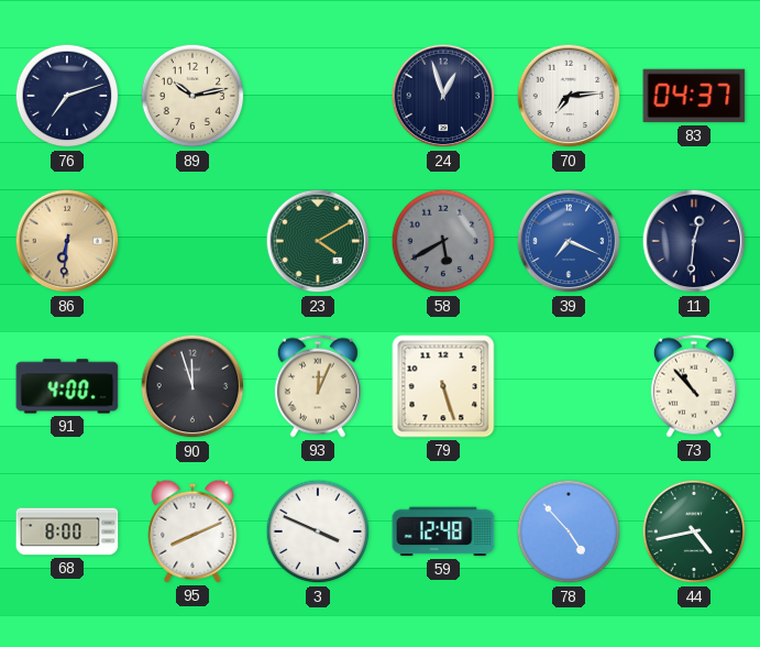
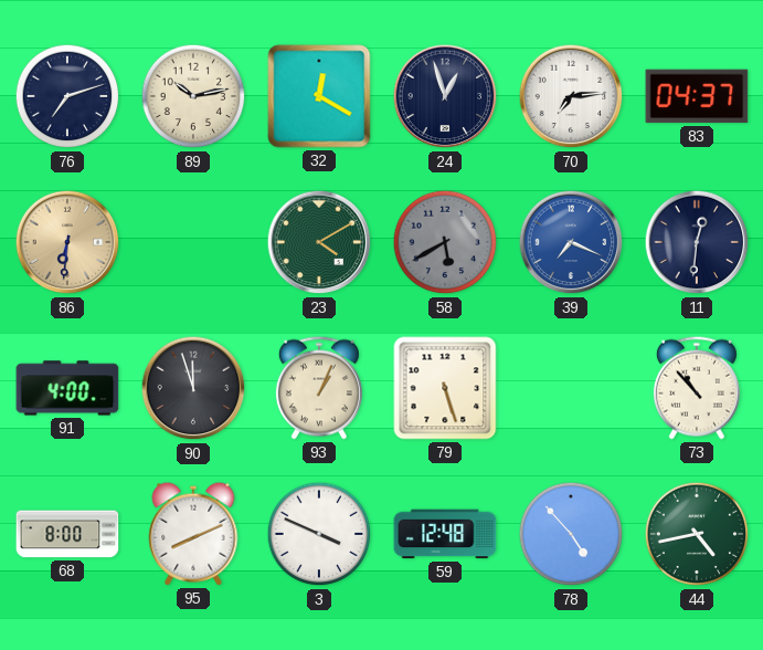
32: none -> 12:20
93: 12:04 -> 1:04
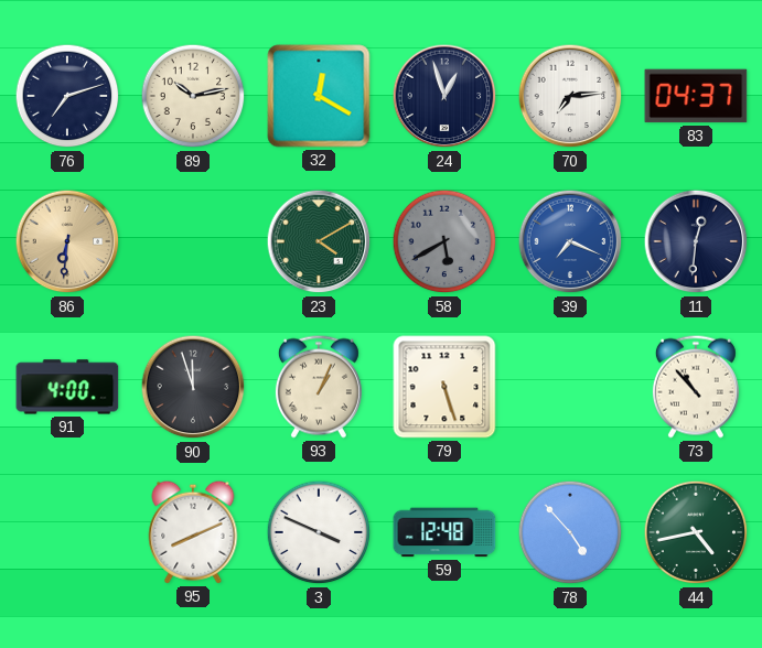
68: 8:00 -> none
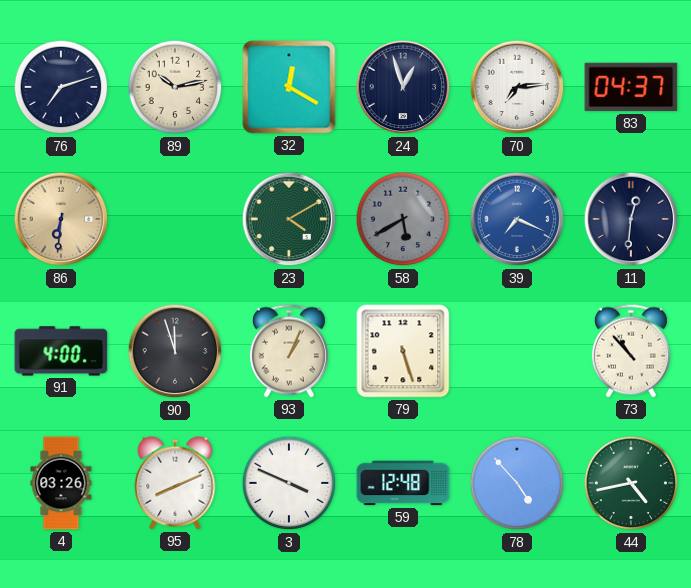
4: none -> 03:26
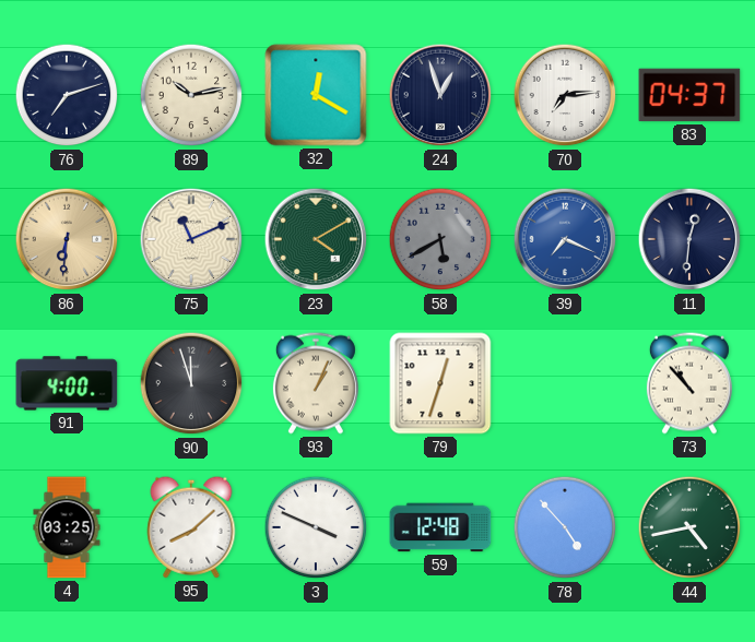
75: none -> 11:11
79: 5:27 -> 12:33
4: 03:26 -> 03:25
95: 8:11 -> 8:08
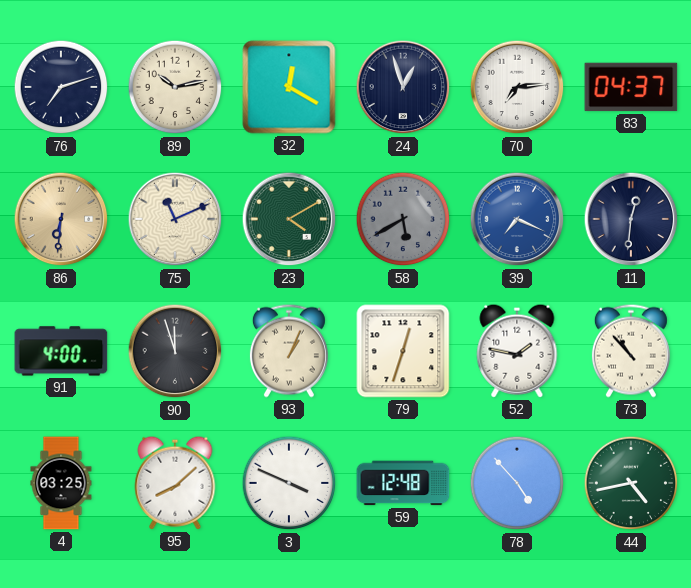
52: none -> 1:47
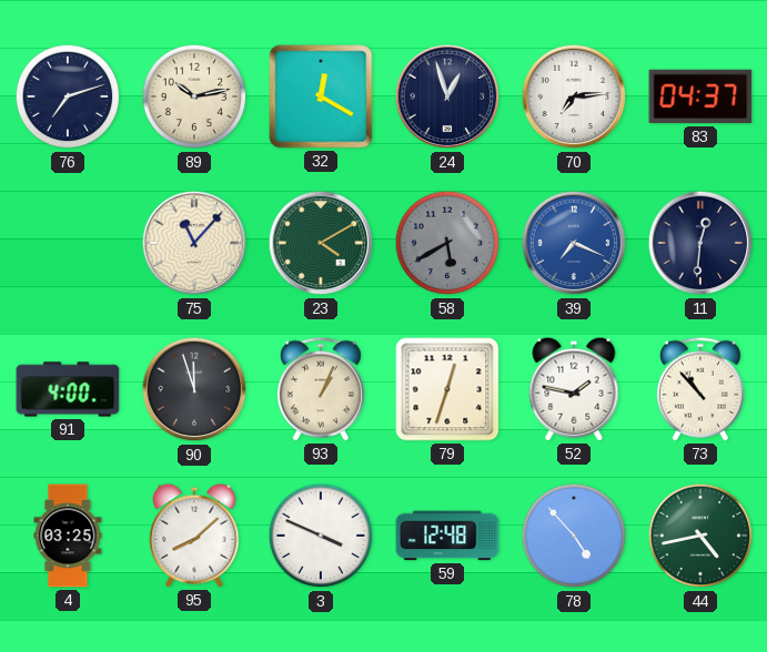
86: 6:31 -> none
75: 11:11 -> 11:07
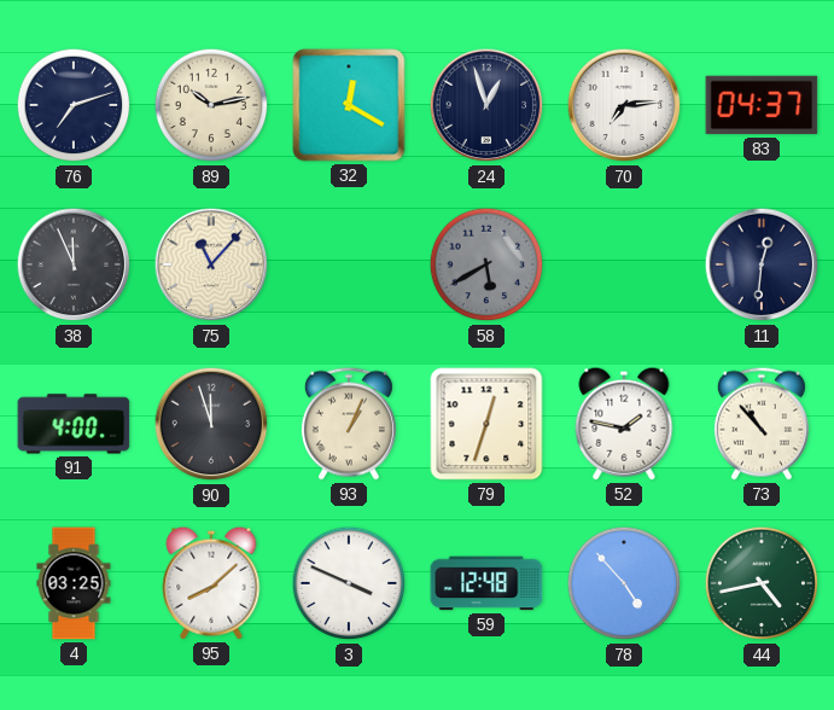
38: none -> 11:56
23: 4:10 -> none
39: 7:19 -> none
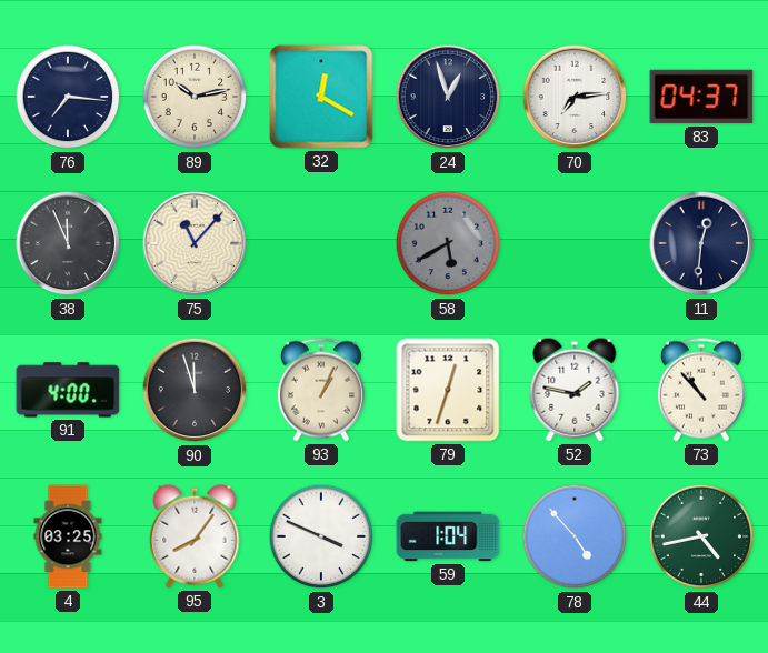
76: 7:12 -> 7:16
95: 8:08 -> 8:06
59: 12:48 -> 1:04
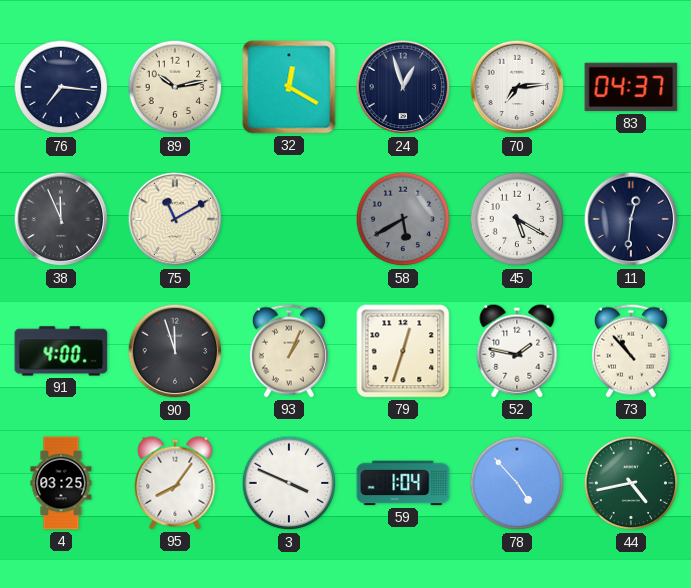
75: 11:07 -> 11:10
45: none -> 5:20
